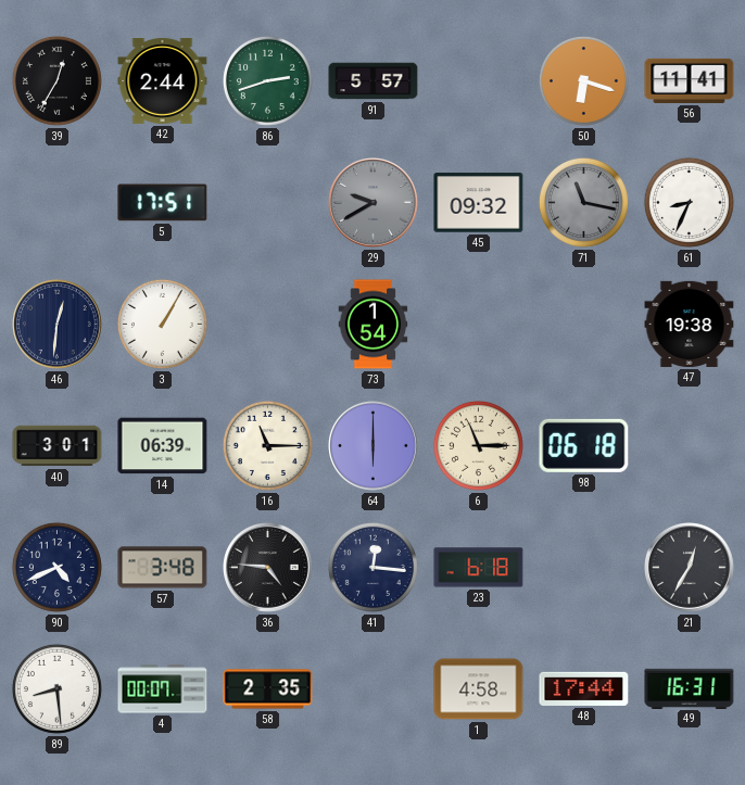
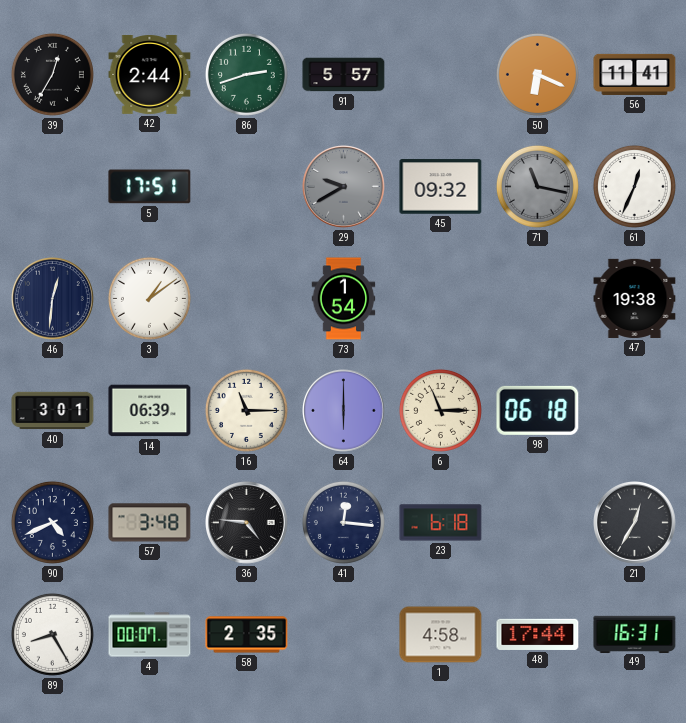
50: 6:18 -> 6:19
61: 8:34 -> 12:34
3: 1:05 -> 1:09
89: 8:29 -> 8:25
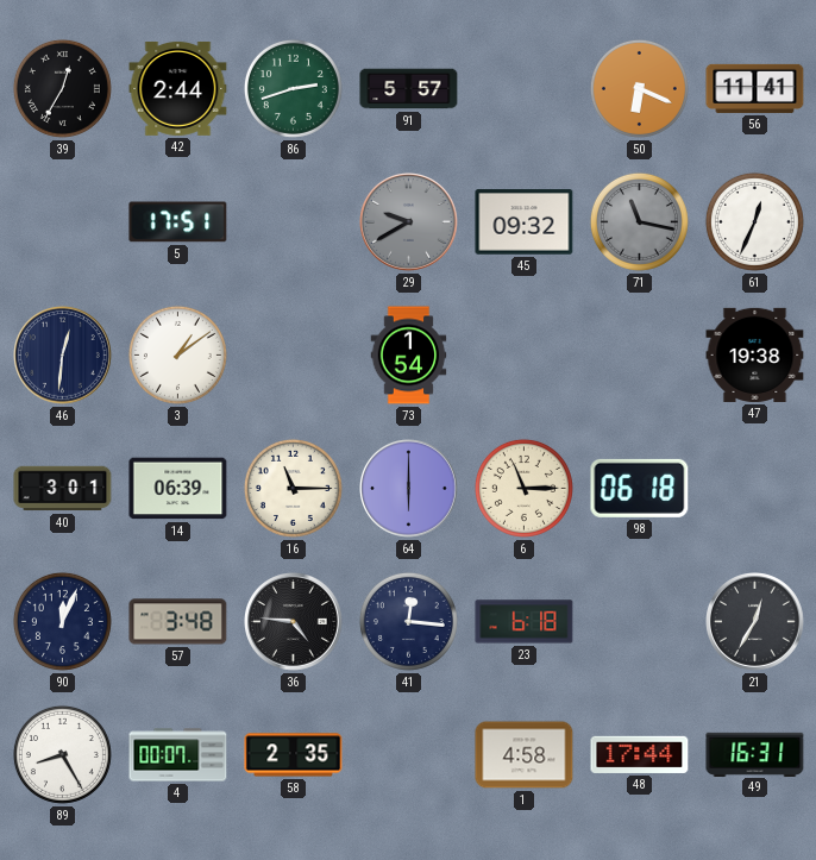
90: 4:41 -> 12:04
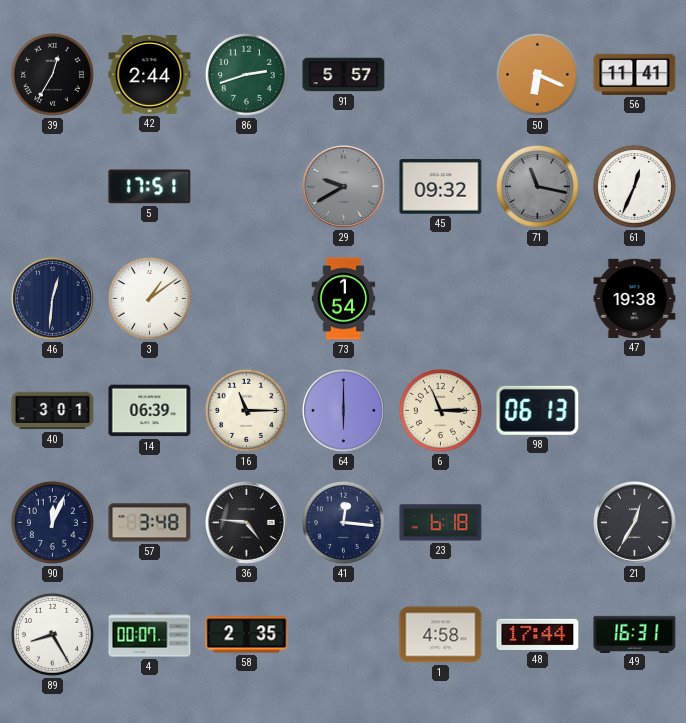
98: 06:18 -> 06:13
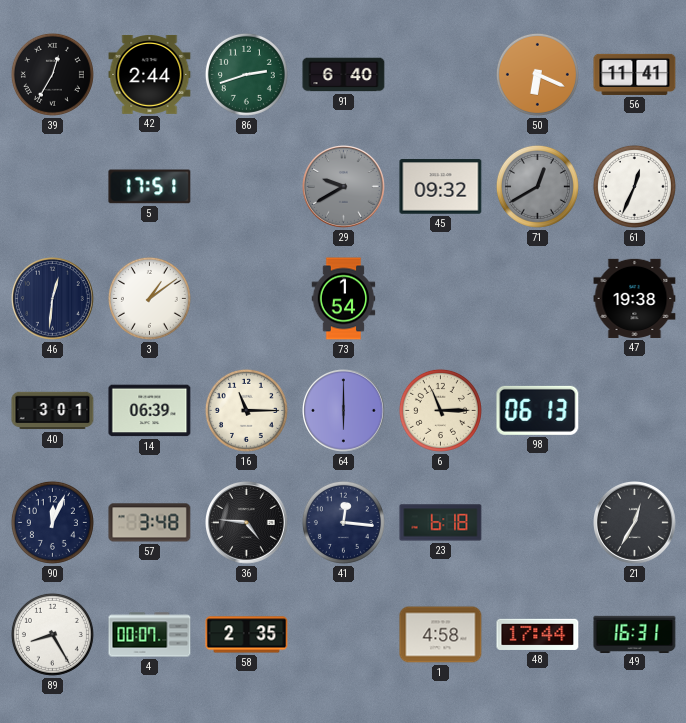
91: 5:57 -> 6:40
71: 11:17 -> 12:40
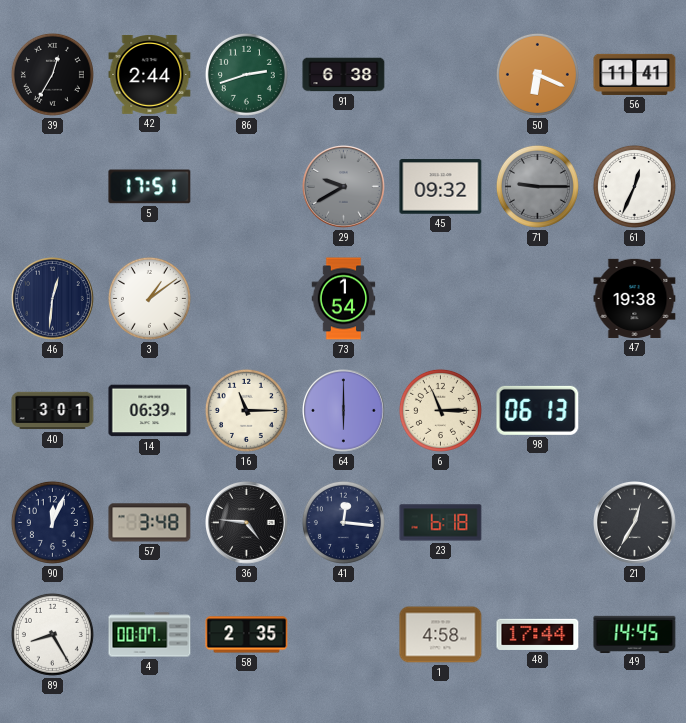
91: 6:40 -> 6:38
71: 12:40 -> 9:15
49: 16:31 -> 14:45
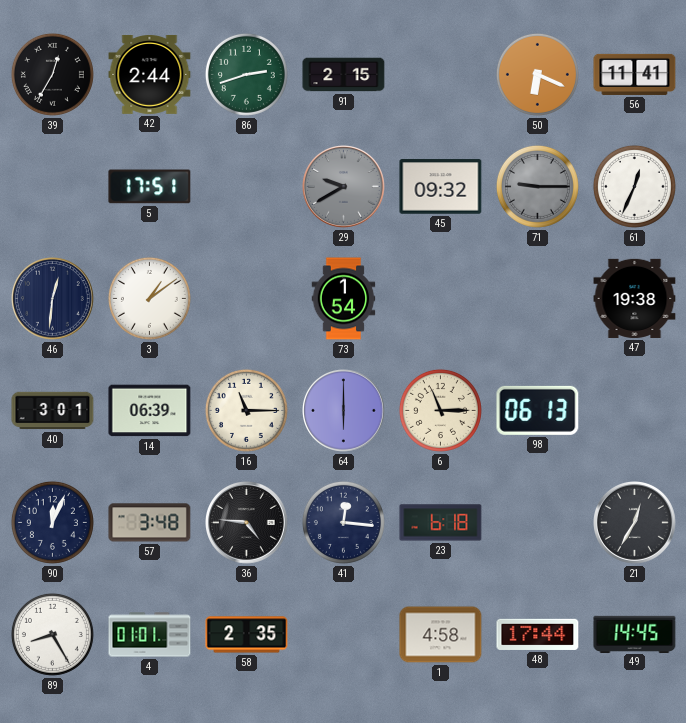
91: 6:38 -> 2:15
4: 00:07 -> 01:01
